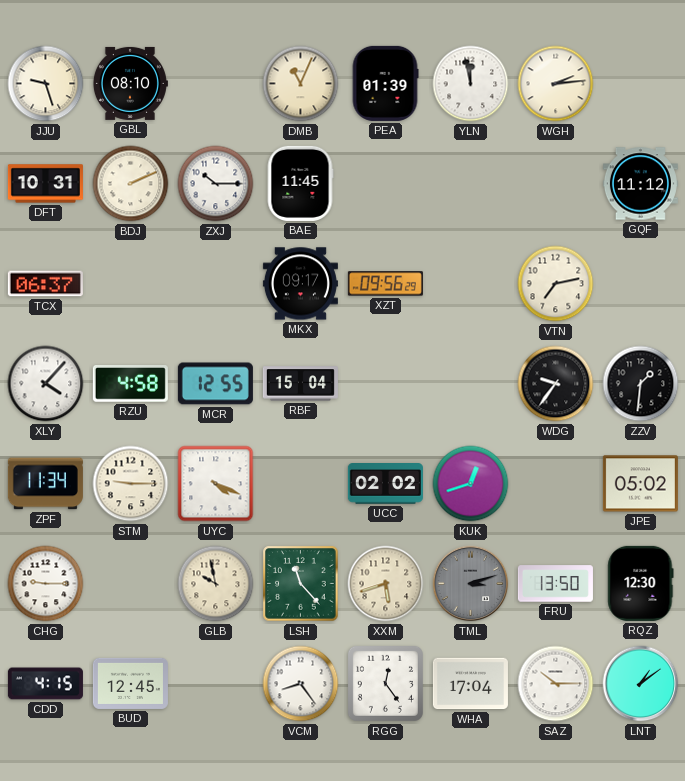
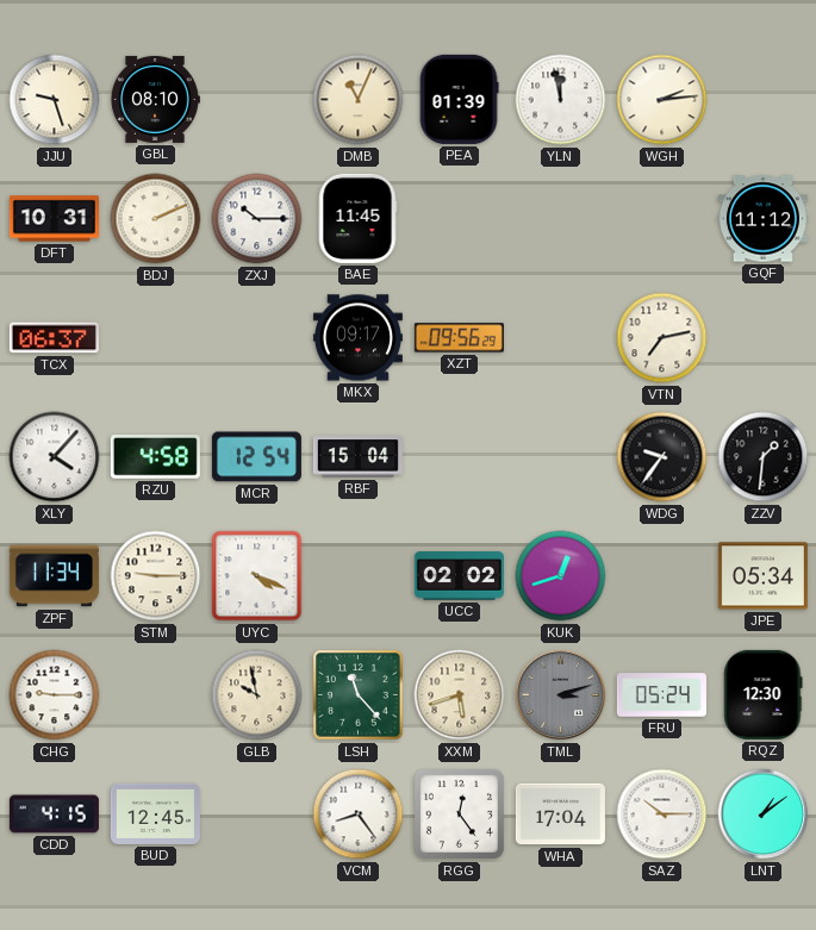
MCR: 12:55 -> 12:54
JPE: 05:02 -> 05:34
FRU: 13:50 -> 05:24
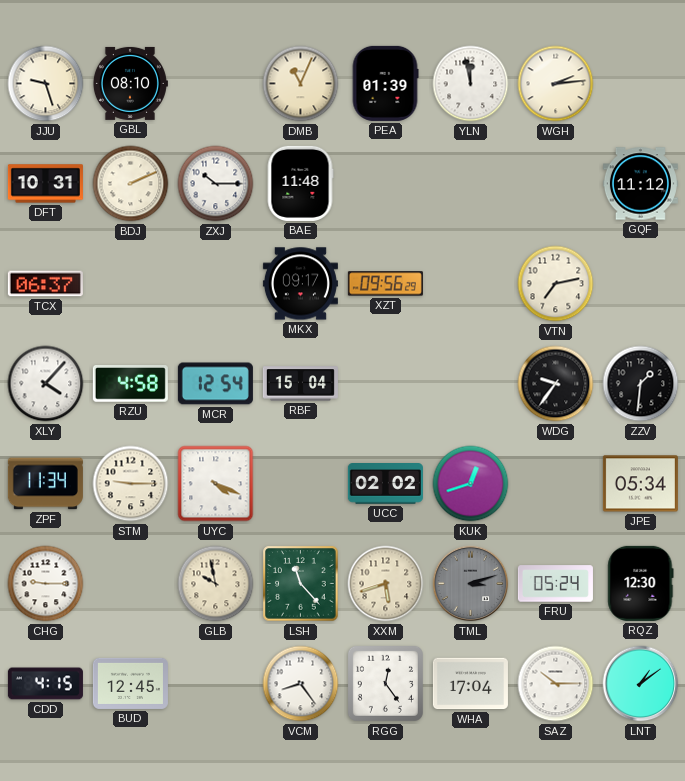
BAE: 11:45 -> 11:48
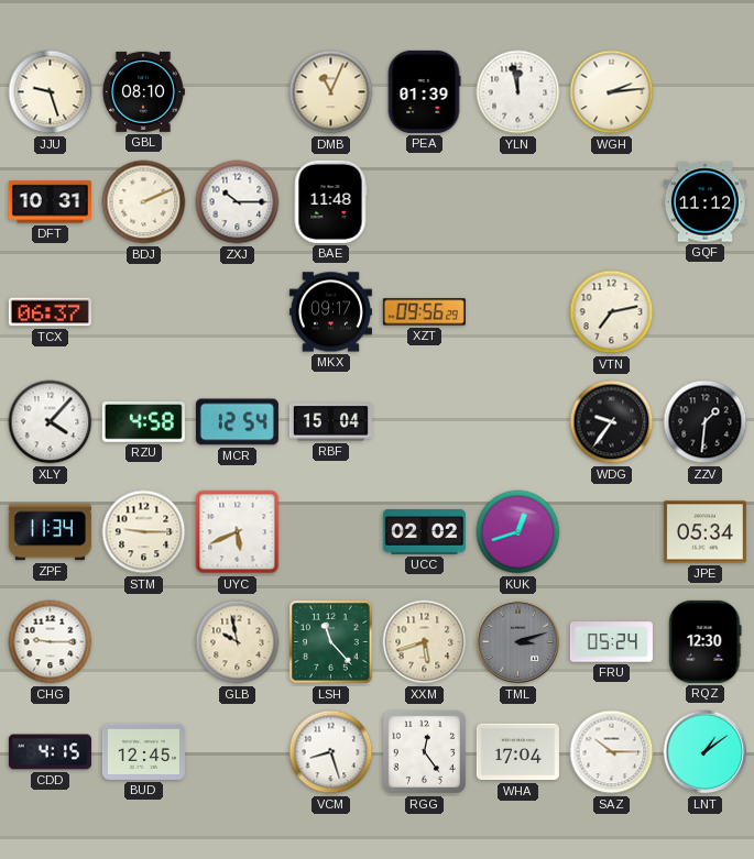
UYC: 4:19 -> 5:41
VCM: 8:24 -> 8:27
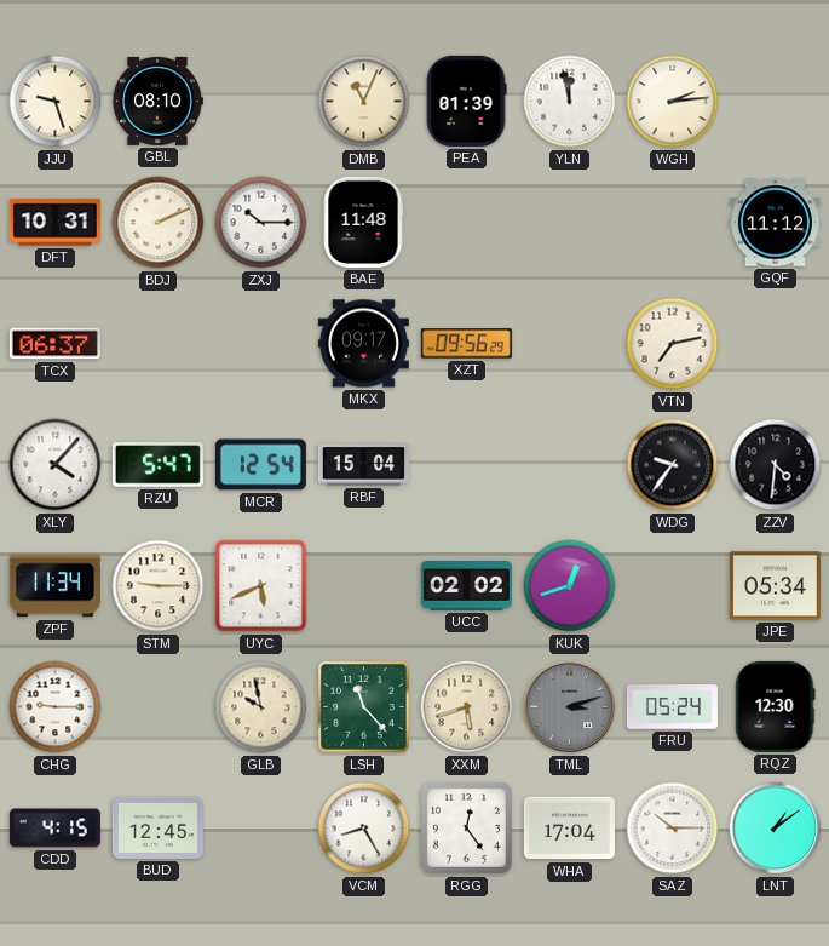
RZU: 4:58 -> 5:47
ZZV: 1:31 -> 4:31
VCM: 8:27 -> 8:25
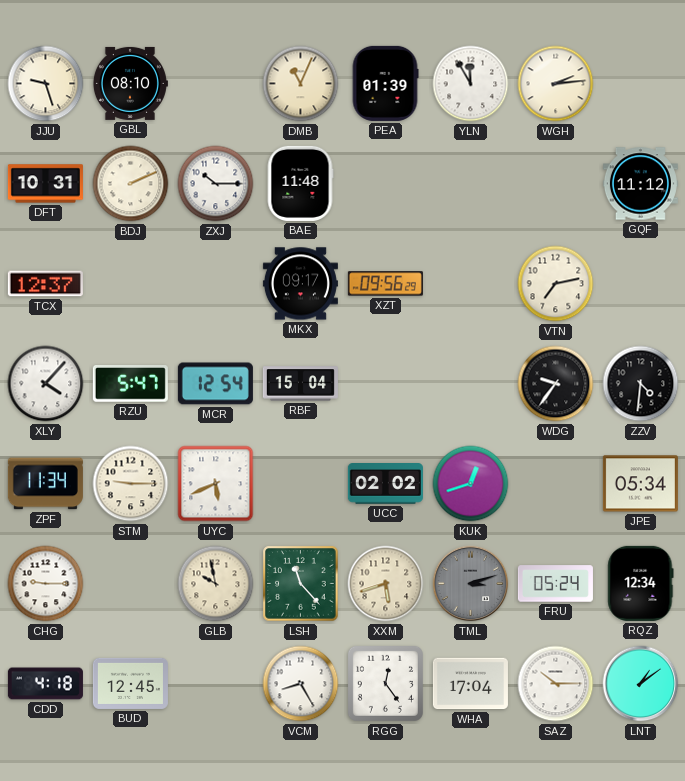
YLN: 11:58 -> 11:55
TCX: 06:37 -> 12:37
RQZ: 12:30 -> 12:34
CDD: 4:15 -> 4:18
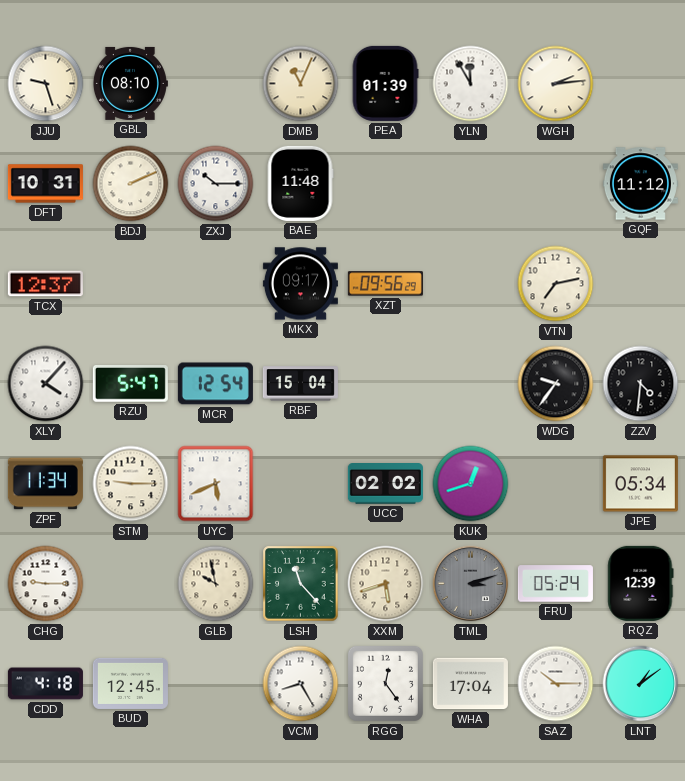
RQZ: 12:34 -> 12:39
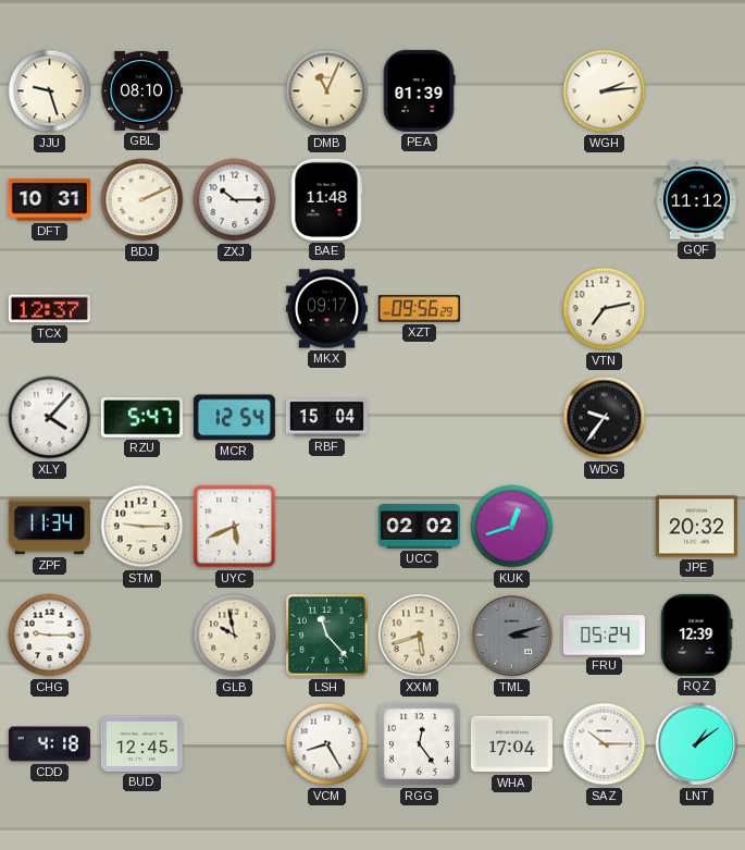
YLN: 11:55 -> none
ZZV: 4:31 -> none
JPE: 05:34 -> 20:32
